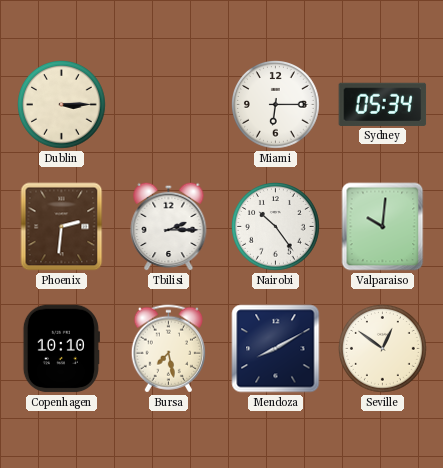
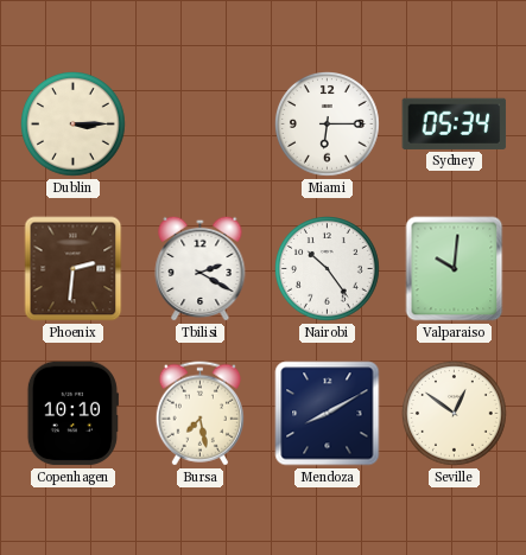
Tbilisi: 2:15 -> 2:20
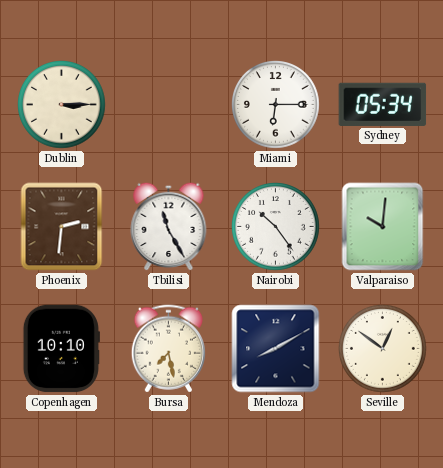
Tbilisi: 2:20 -> 11:25
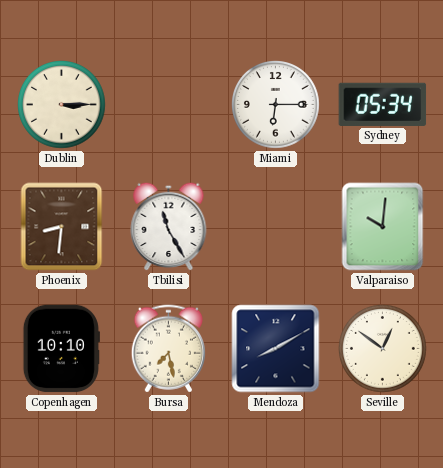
Phoenix: 2:31 -> 8:31
Nairobi: 10:24 -> none
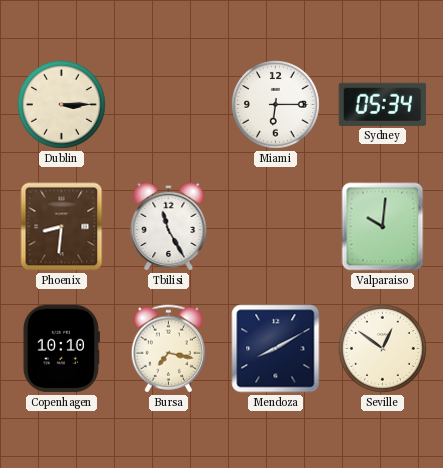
Bursa: 7:28 -> 7:17
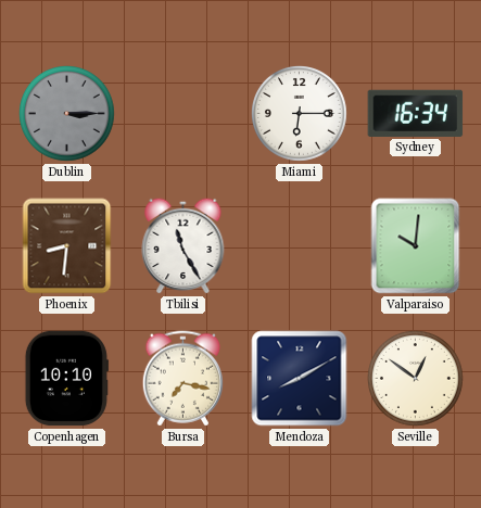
Dublin dial: cream -> grey
Sydney: 05:34 -> 16:34
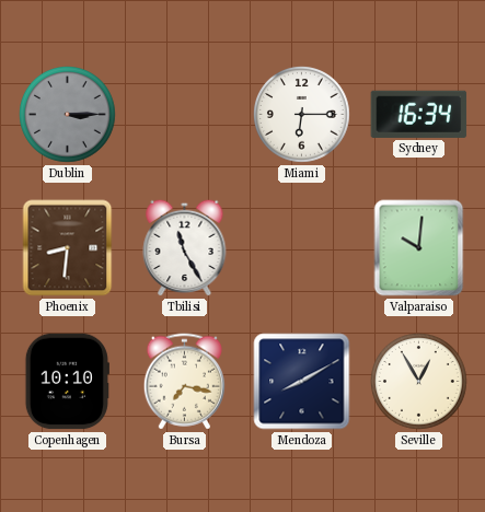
Seville: 12:51 -> 12:55
